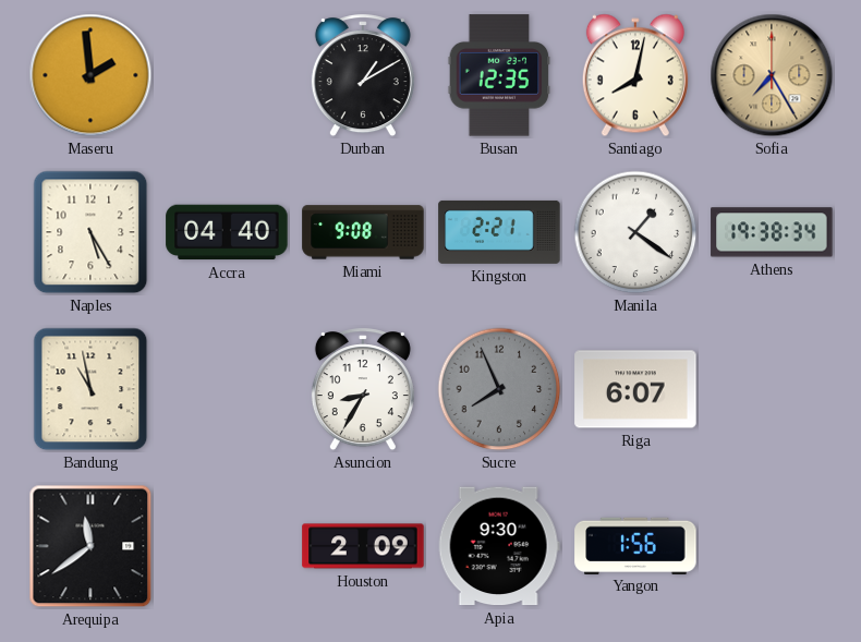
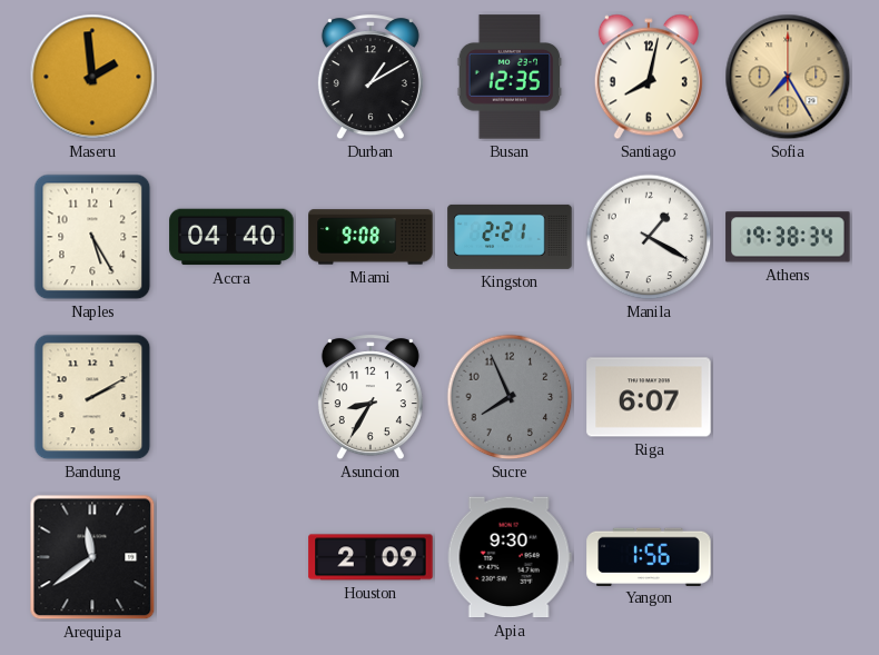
Manila: 1:21 -> 1:20
Bandung: 10:58 -> 2:10
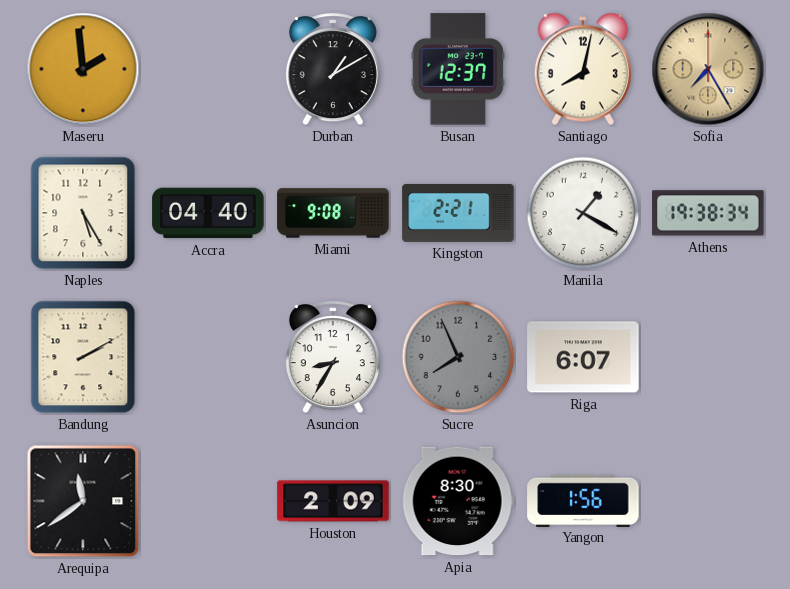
Busan: 12:35 -> 12:37
Apia: 9:30 -> 8:30
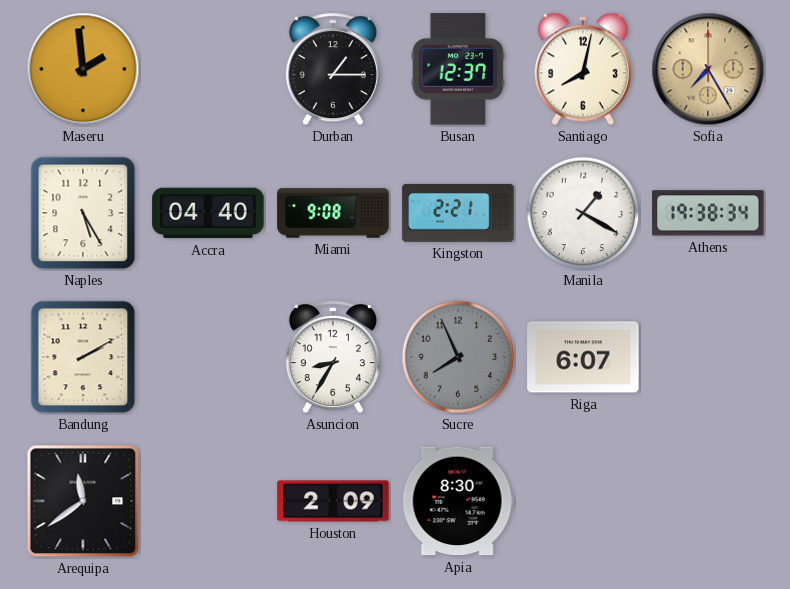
Durban: 1:10 -> 1:15
Yangon: 1:56 -> none
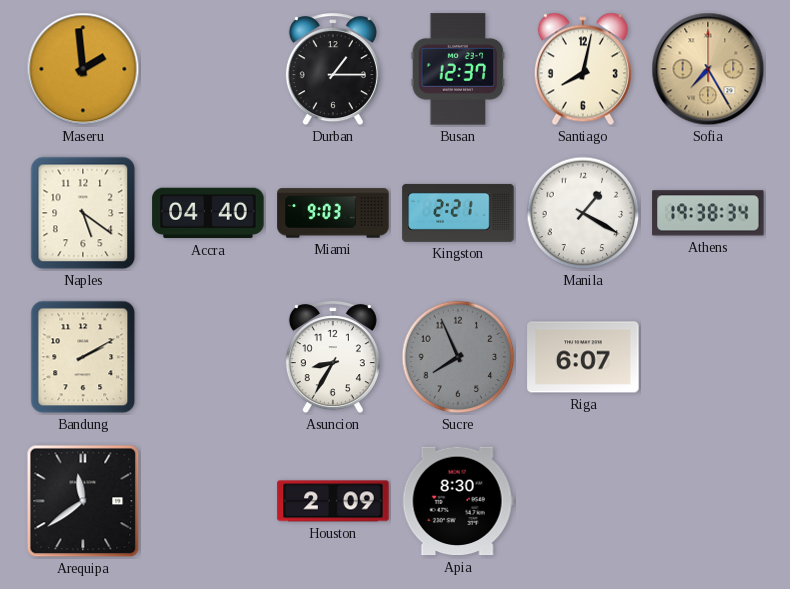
Naples: 5:25 -> 5:21
Miami: 9:08 -> 9:03
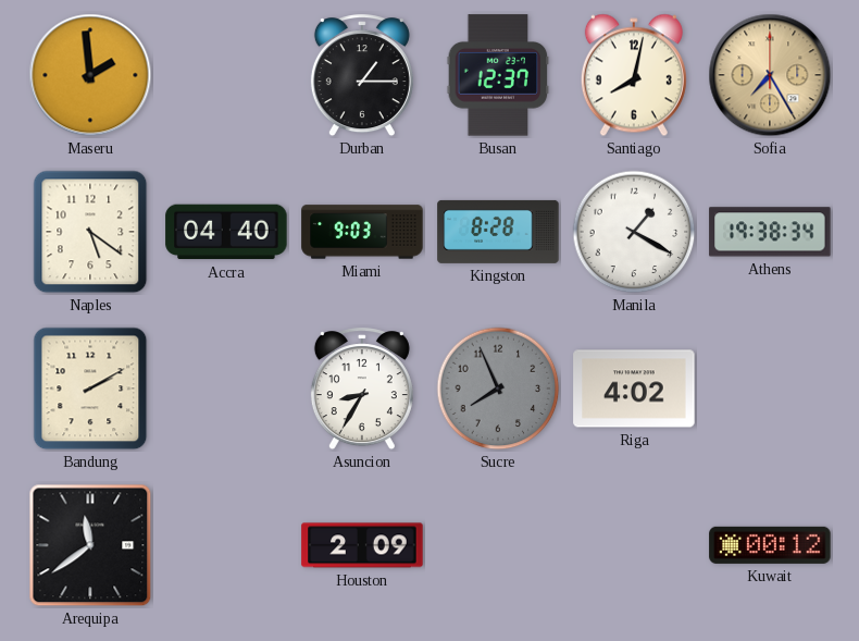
Kingston: 2:21 -> 8:28
Riga: 6:07 -> 4:02
Apia: 8:30 -> none
Kuwait: none -> 00:12
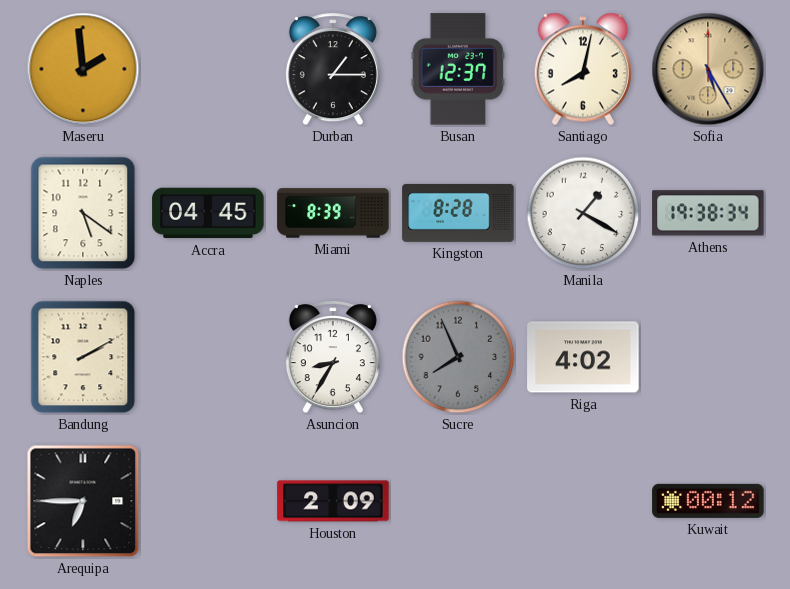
Sofia: 7:25 -> 5:25
Accra: 04:40 -> 04:45
Miami: 9:03 -> 8:39
Arequipa: 11:39 -> 6:45
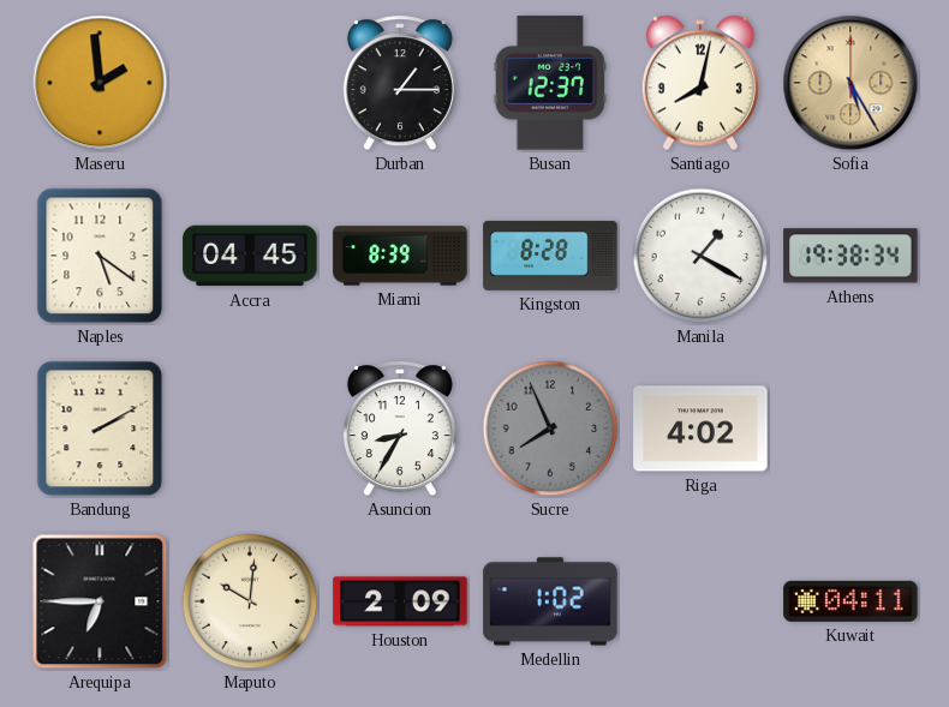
Maputo: none -> 10:01
Medellin: none -> 1:02
Kuwait: 00:12 -> 04:11
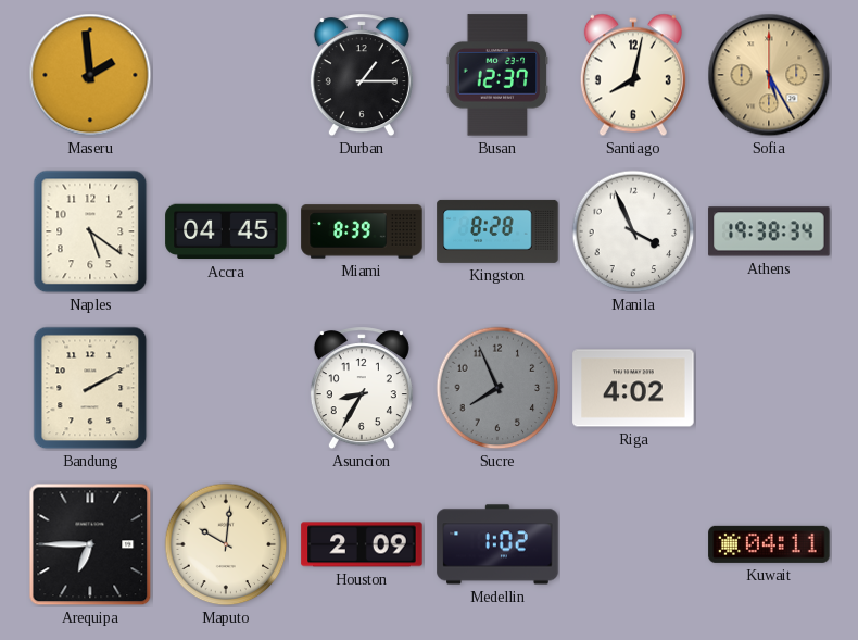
Manila: 1:20 -> 3:56
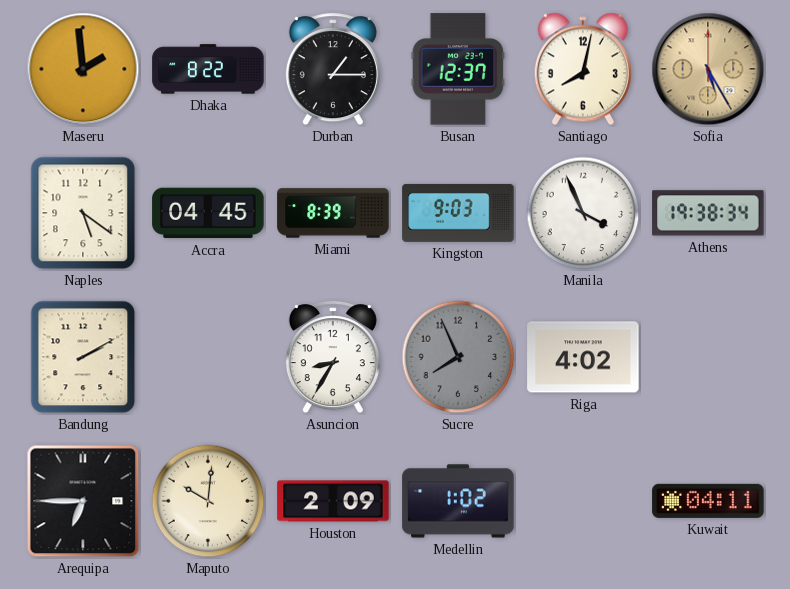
Dhaka: none -> 8:22
Kingston: 8:28 -> 9:03
